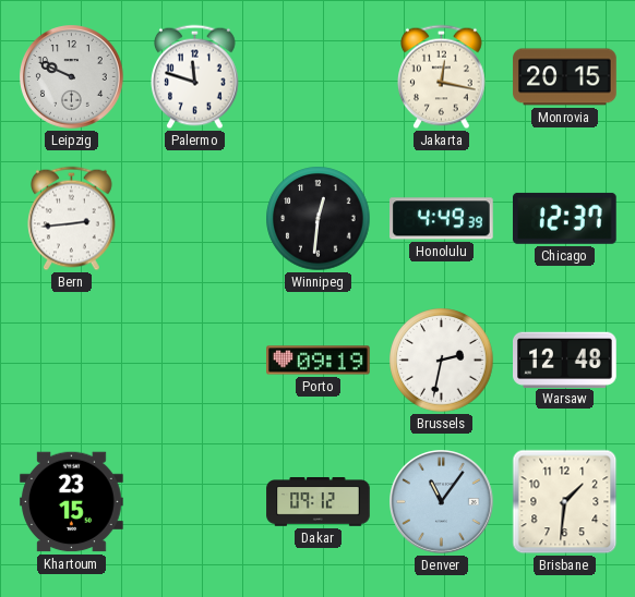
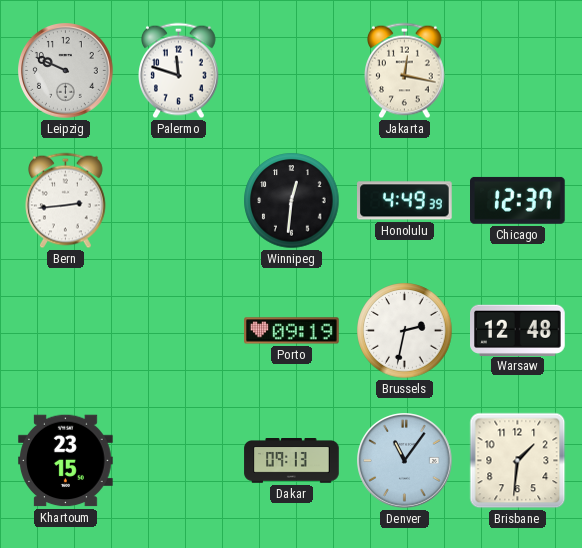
Monrovia: 20:15 -> none
Dakar: 09:12 -> 09:13
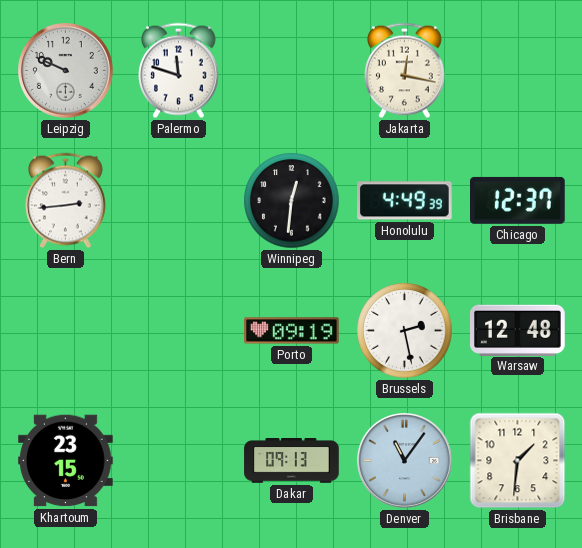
Brussels: 2:32 -> 2:28
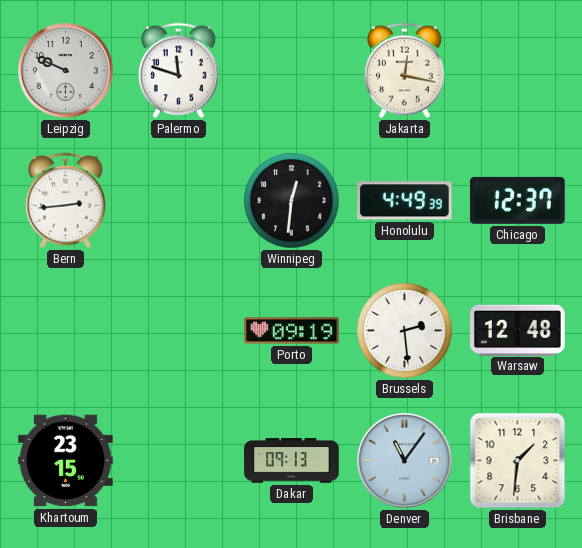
Brussels: 2:28 -> 2:29
